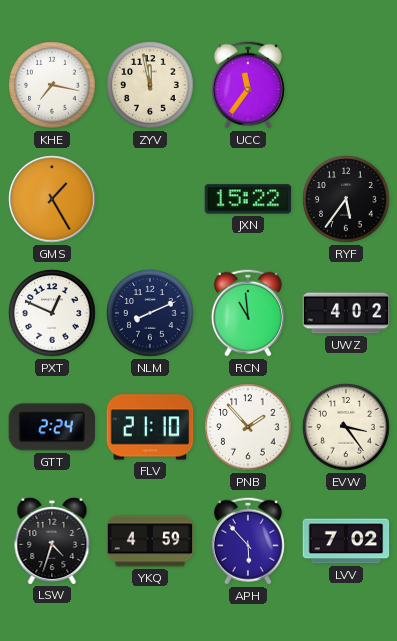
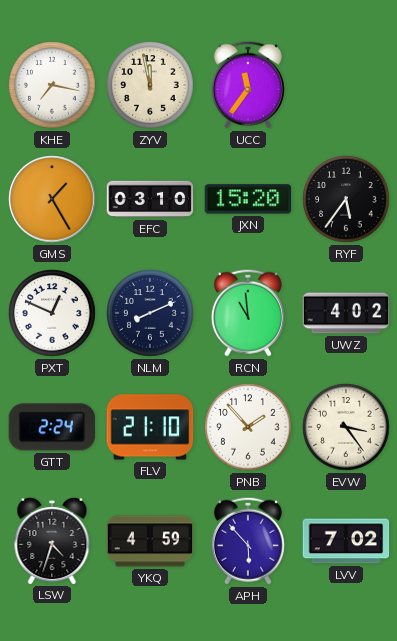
EFC: none -> 03:10
JXN: 15:22 -> 15:20
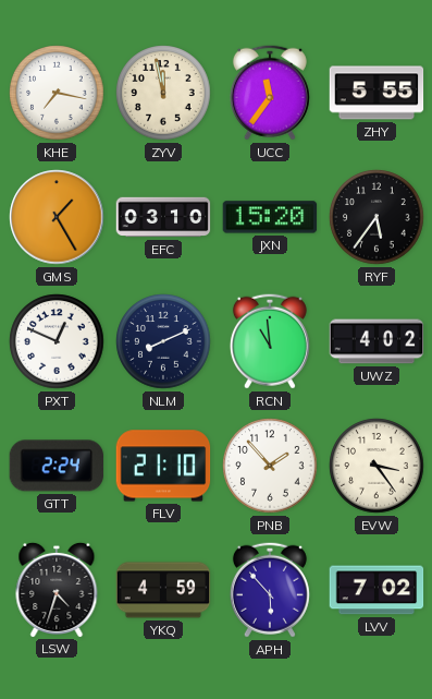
ZHY: none -> 5:55
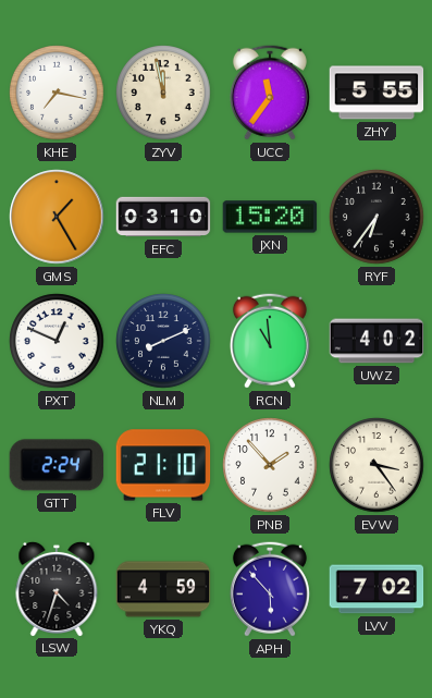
RYF: 5:36 -> 6:36
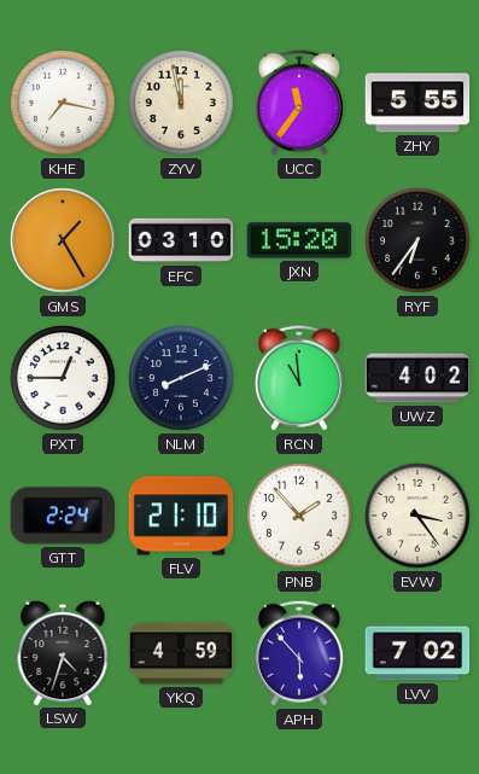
PXT: 12:49 -> 12:45
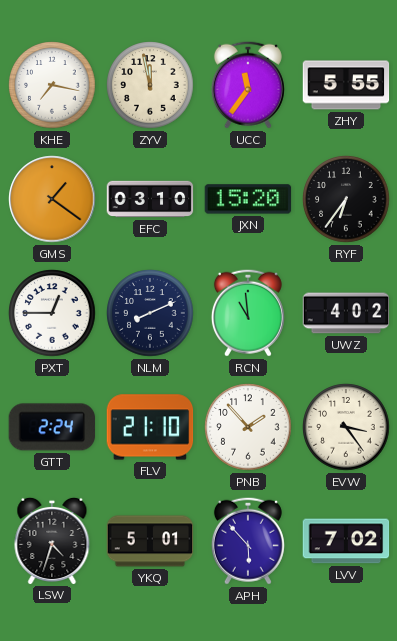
GMS: 1:25 -> 1:21
YKQ: 4:59 -> 5:01
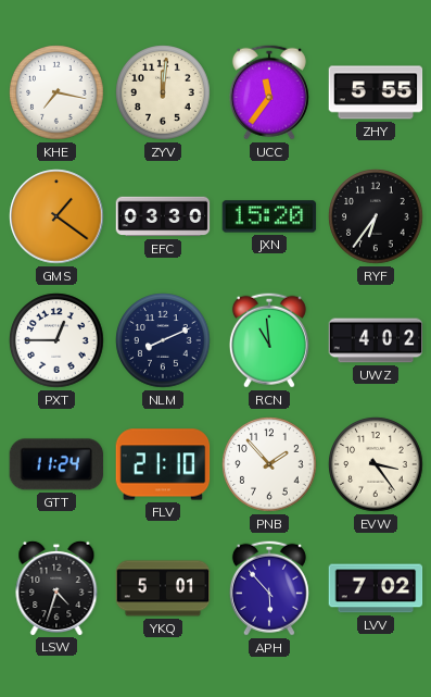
ZYV: 11:58 -> 12:01
EFC: 03:10 -> 03:30
GTT: 2:24 -> 11:24
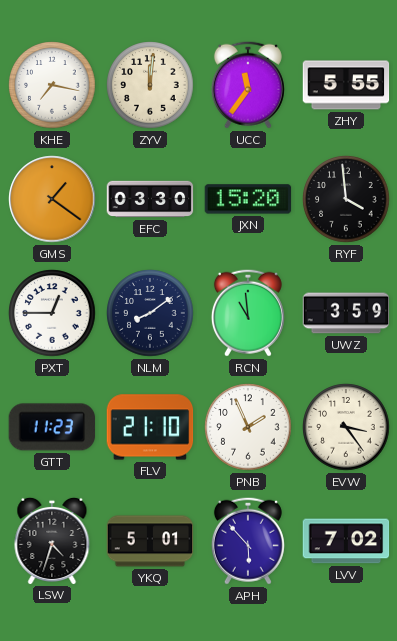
RYF: 6:36 -> 3:59
NLM: 8:11 -> 8:09
UWZ: 4:02 -> 3:59
GTT: 11:24 -> 11:23
PNB: 1:53 -> 1:56
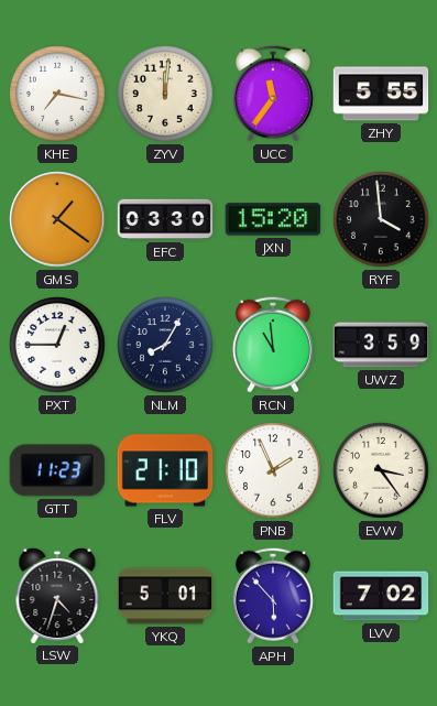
NLM: 8:09 -> 8:05
